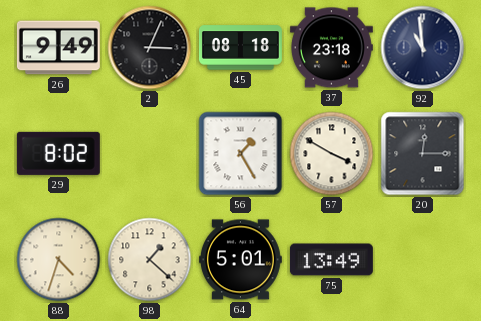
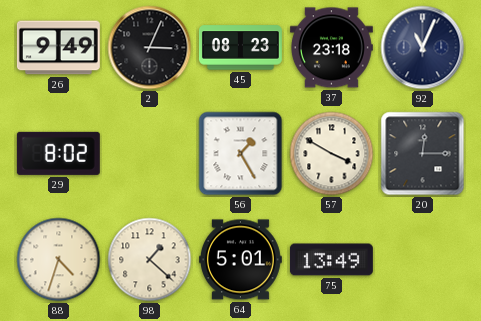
45: 08:18 -> 08:23
92: 10:59 -> 11:04
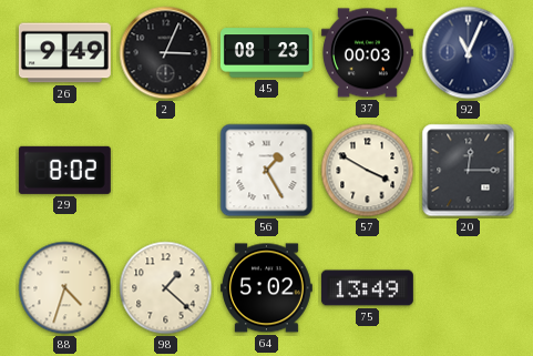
37: 23:18 -> 00:03
64: 5:01 -> 5:02
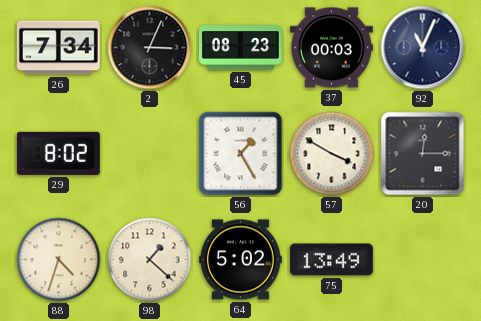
26: 9:49 -> 7:34
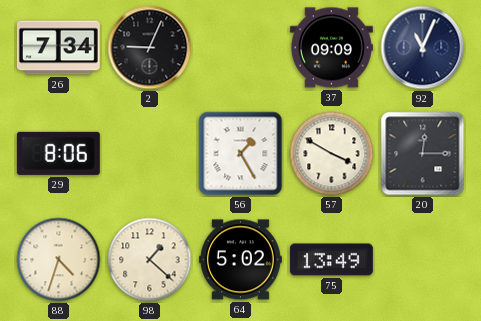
2: 3:04 -> 9:04
45: 08:23 -> none
37: 00:03 -> 09:09
29: 8:02 -> 8:06
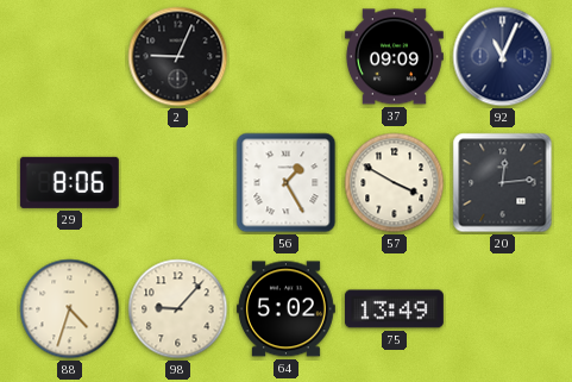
26: 7:34 -> none
20: 12:15 -> 12:14
98: 1:22 -> 9:07
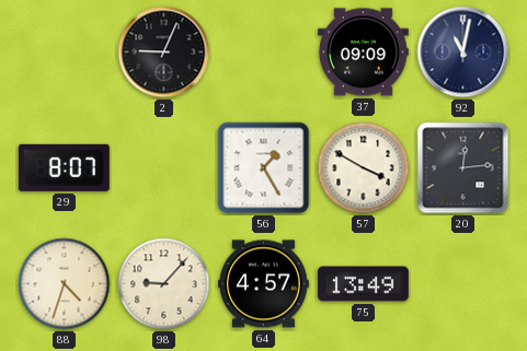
92: 11:04 -> 11:02
29: 8:06 -> 8:07
64: 5:02 -> 4:57
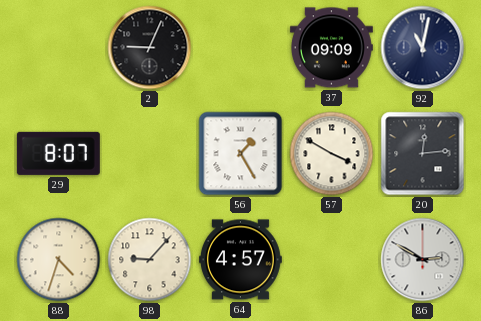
75: 13:49 -> none
86: none -> 2:50
